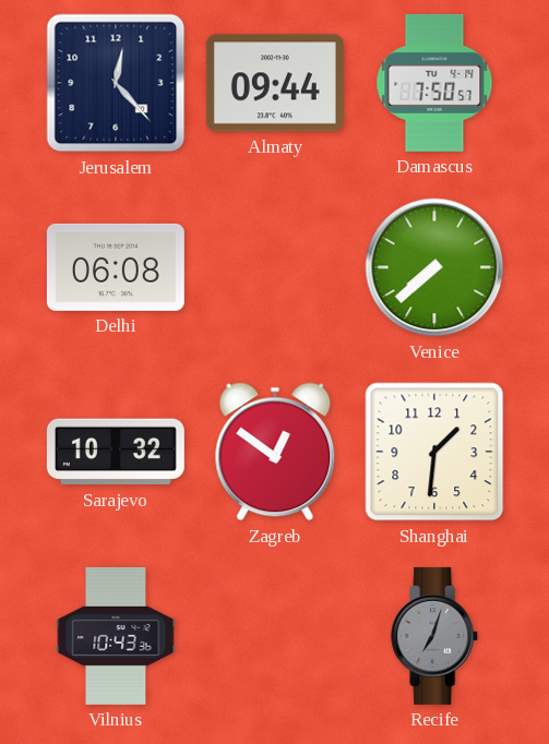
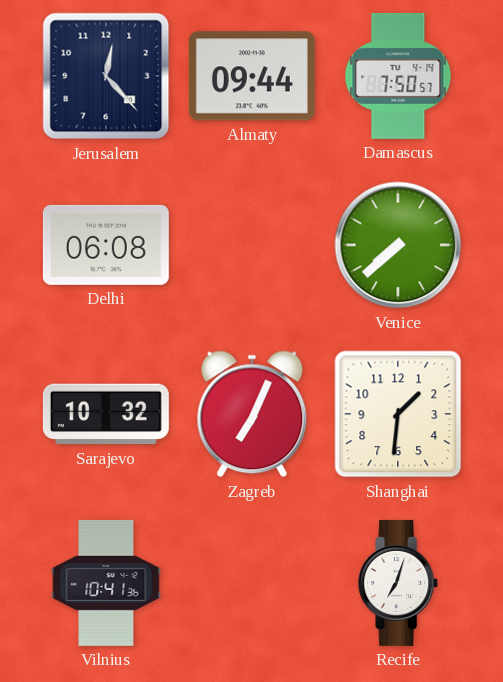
Zagreb: 12:51 -> 7:04
Vilnius: 10:43 -> 10:41
Recife dial: grey -> white
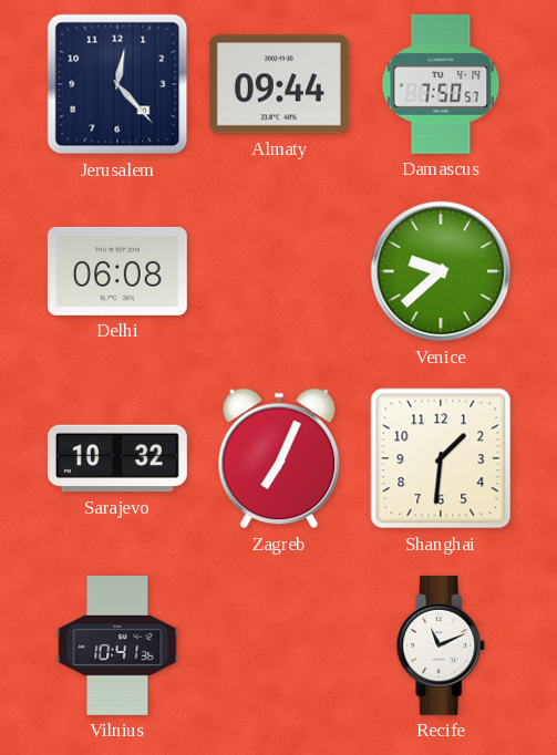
Venice: 7:38 -> 9:38
Recife: 7:03 -> 11:11
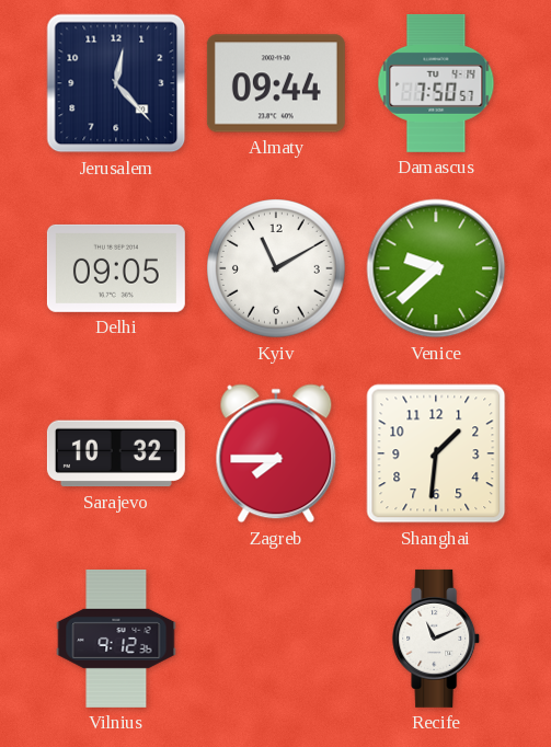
Delhi: 06:08 -> 09:05
Kyiv: none -> 11:10
Zagreb: 7:04 -> 7:45
Vilnius: 10:41 -> 9:12
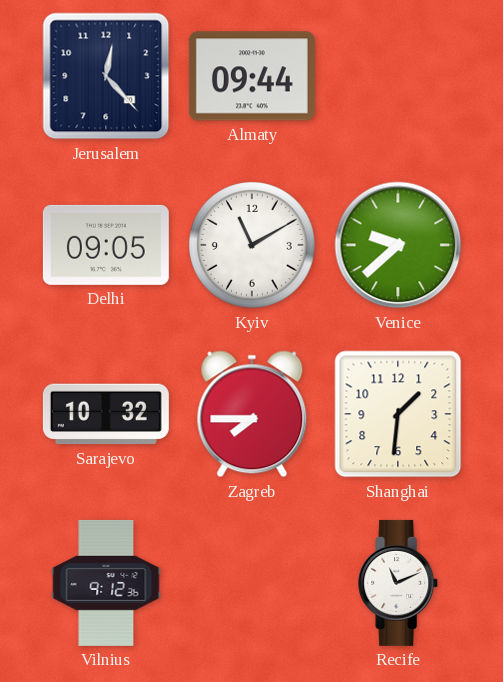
Damascus: 7:50 -> none
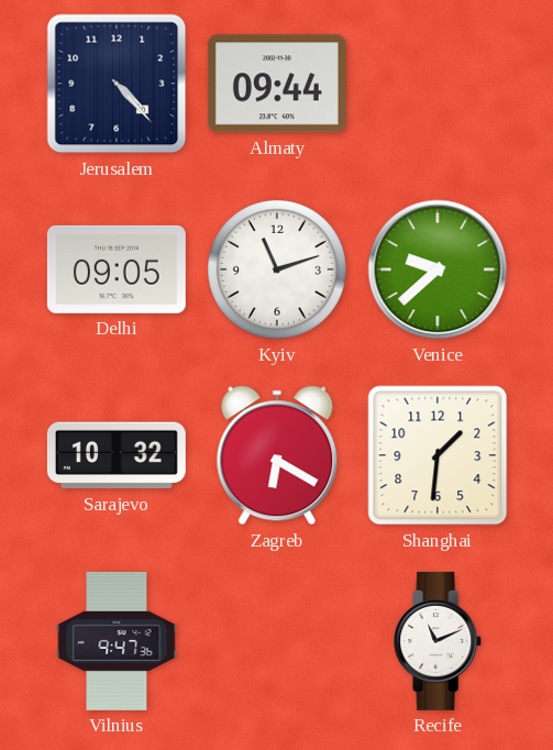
Jerusalem: 12:23 -> 4:23
Kyiv: 11:10 -> 11:12
Zagreb: 7:45 -> 6:20
Vilnius: 9:12 -> 9:47
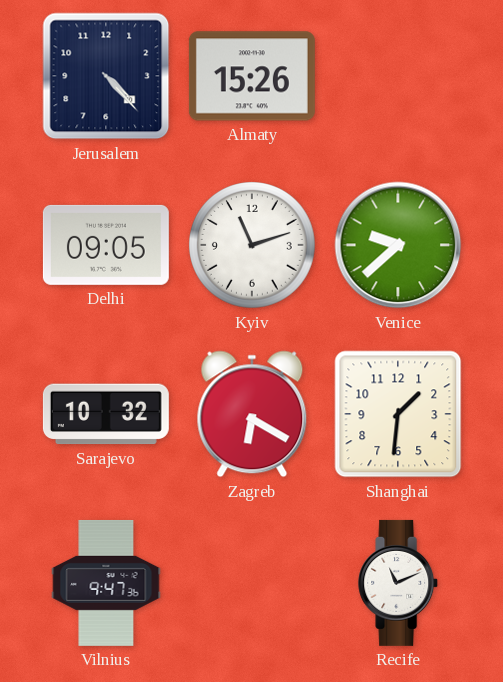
Almaty: 09:44 -> 15:26
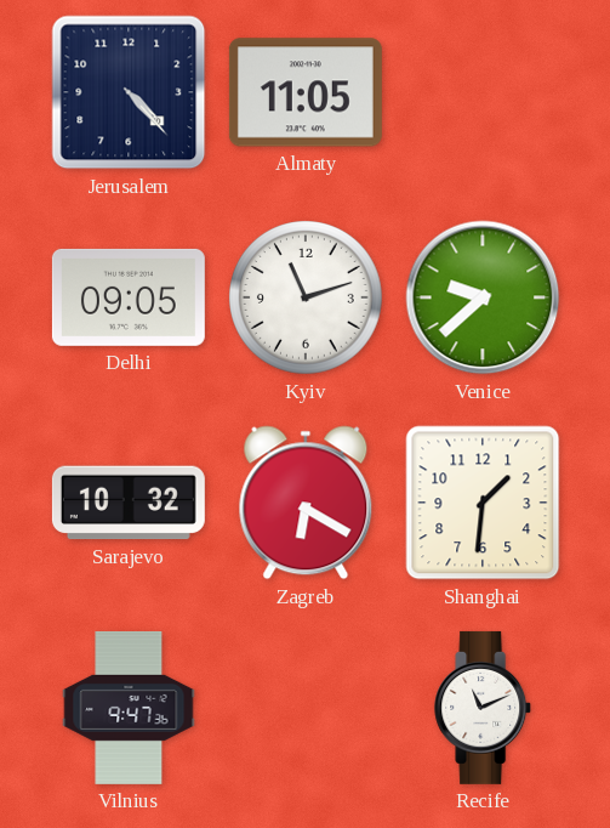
Almaty: 15:26 -> 11:05
